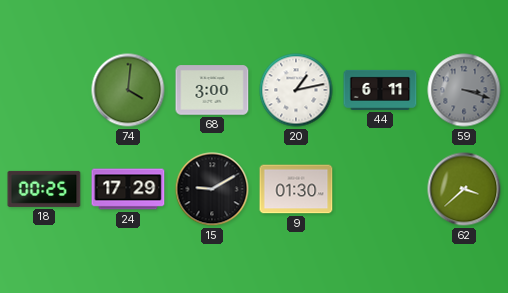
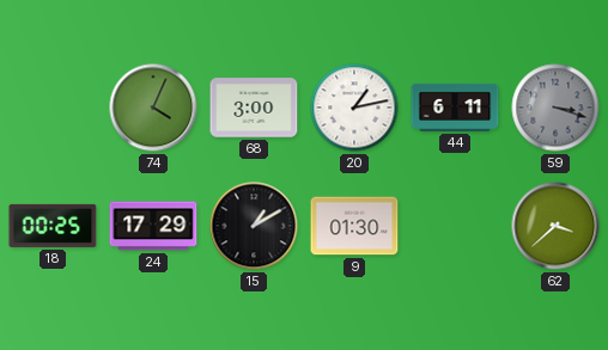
74: 4:01 -> 4:04
15: 9:10 -> 1:10
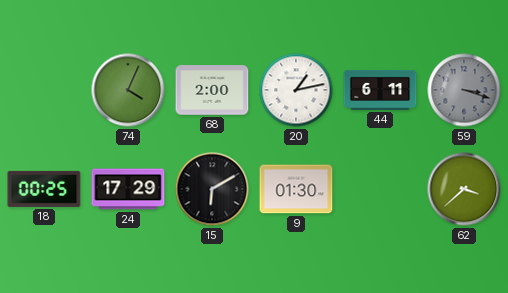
68: 3:00 -> 2:00
15: 1:10 -> 6:10
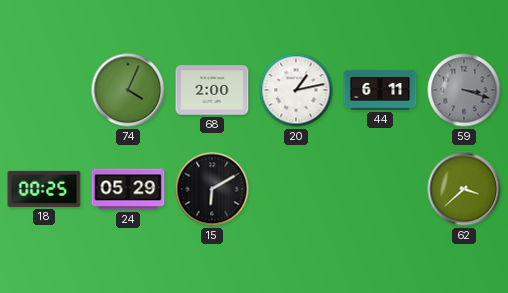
24: 17:29 -> 05:29
9: 01:30 -> none
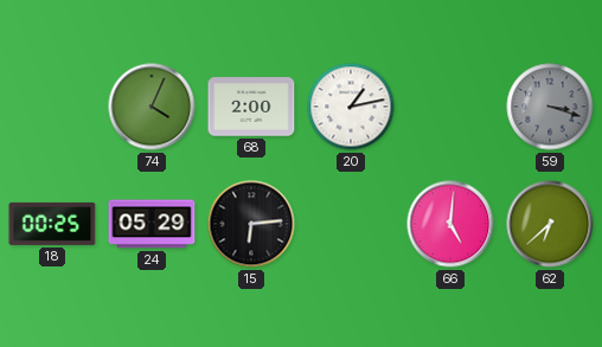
44: 6:11 -> none
15: 6:10 -> 6:14
66: none -> 5:01
62: 3:38 -> 6:38
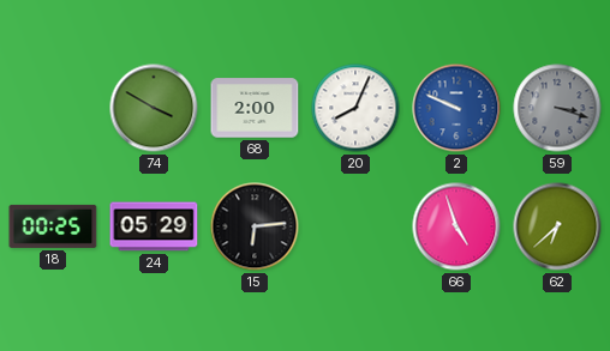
74: 4:04 -> 3:50
20: 1:13 -> 8:04
2: none -> 9:49
66: 5:01 -> 4:57
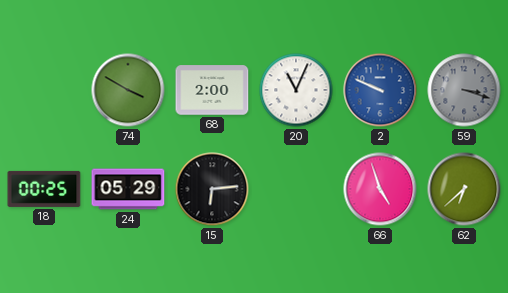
20: 8:04 -> 11:04
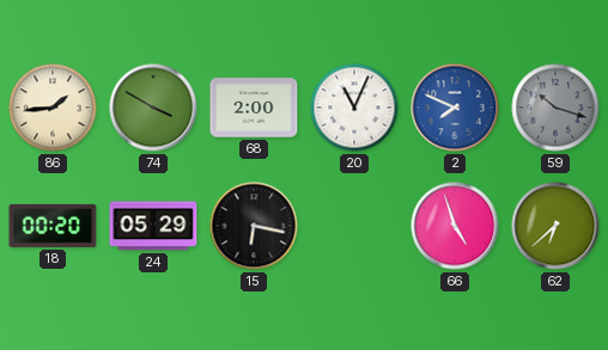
86: none -> 1:44
2: 9:49 -> 7:49
59: 3:18 -> 10:18
18: 00:25 -> 00:20
15: 6:14 -> 6:17
